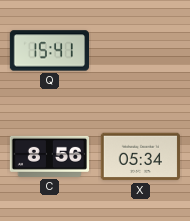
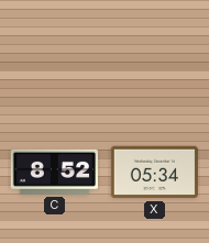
Q: 15:41 -> none
C: 8:56 -> 8:52
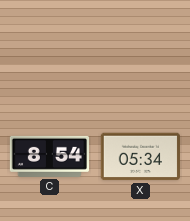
C: 8:52 -> 8:54
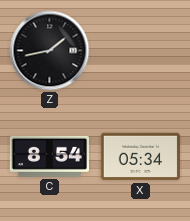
Z: none -> 1:43
